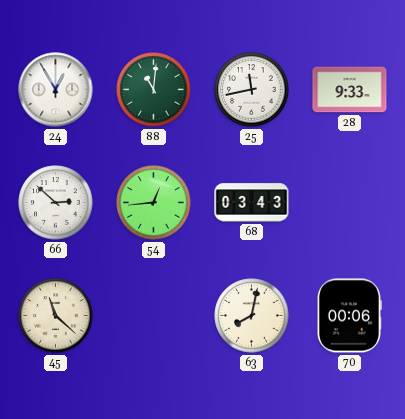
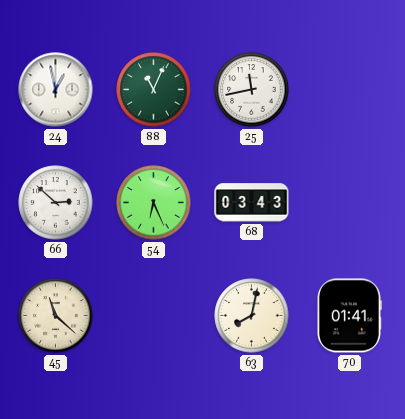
24: 12:55 -> 12:58
88: 11:01 -> 11:04
28: 9:33 -> none
54: 12:44 -> 6:26
70: 00:06 -> 01:41
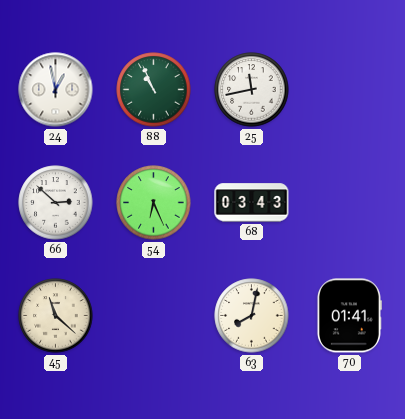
88: 11:04 -> 10:56
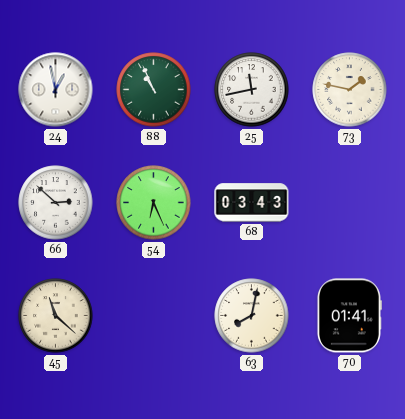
73: none -> 1:47
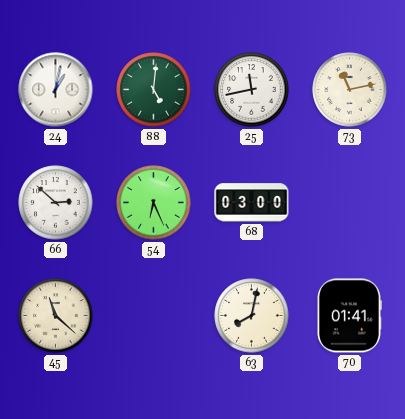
24: 12:58 -> 1:02
88: 10:56 -> 5:01
73: 1:47 -> 11:13
68: 03:43 -> 03:00
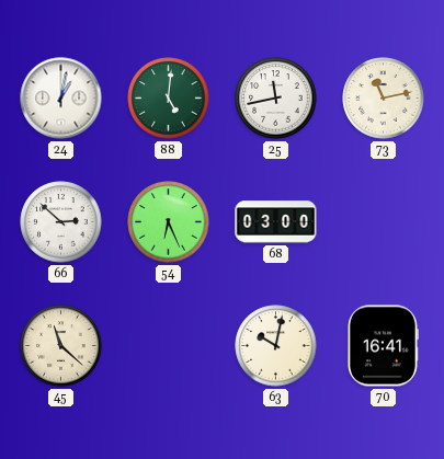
63: 8:02 -> 10:02
70: 01:41 -> 16:41
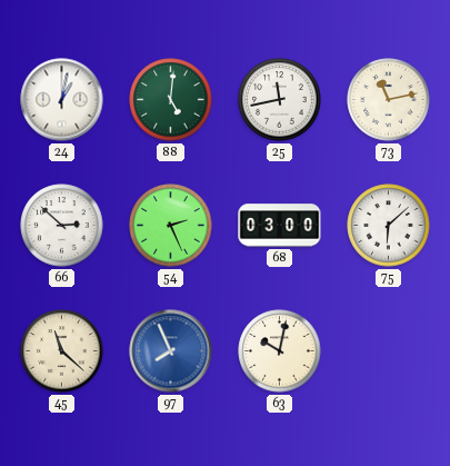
54: 6:26 -> 2:26
75: none -> 6:08
97: none -> 7:56
70: 16:41 -> none
